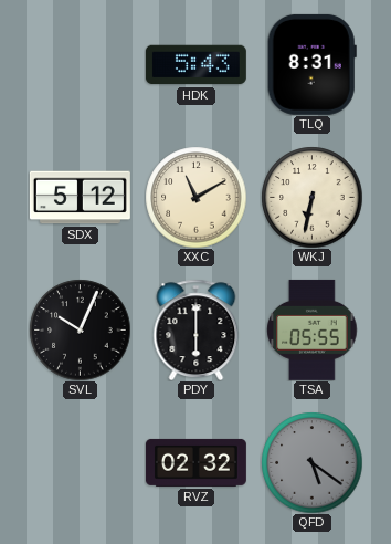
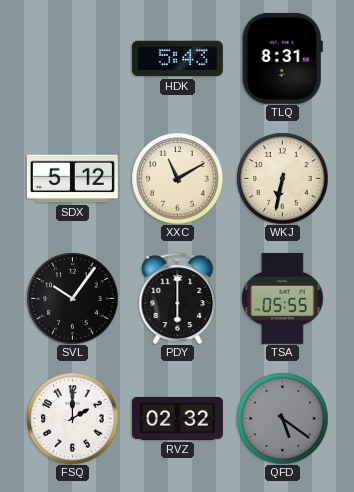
SVL: 10:04 -> 10:06
FSQ: none -> 2:00
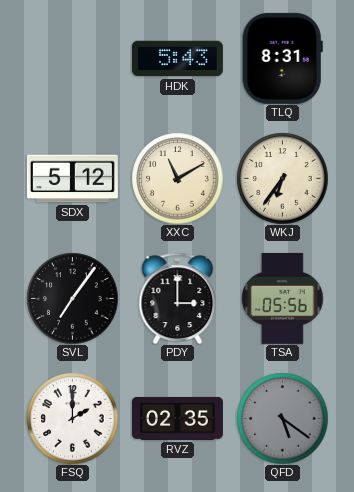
WKJ: 6:32 -> 6:36
SVL: 10:06 -> 7:06
PDY: 6:00 -> 3:00
TSA: 05:55 -> 05:56
RVZ: 02:32 -> 02:35
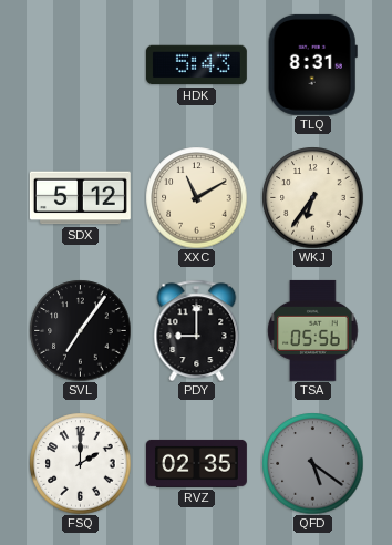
PDY: 3:00 -> 9:00
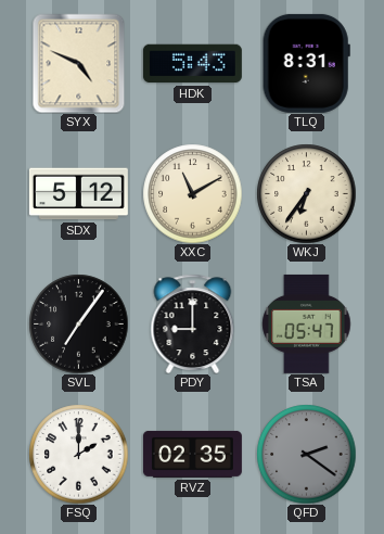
SYX: none -> 4:49
TSA: 05:56 -> 05:47
QFD: 5:21 -> 2:21
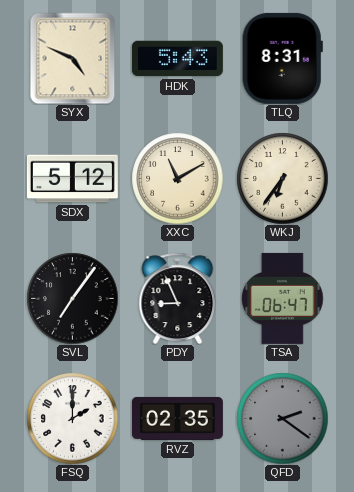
PDY: 9:00 -> 8:56
TSA: 05:47 -> 06:47
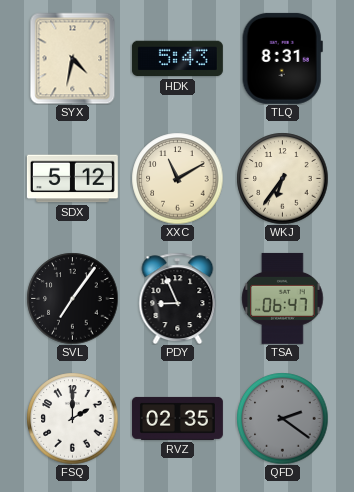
SYX: 4:49 -> 4:32
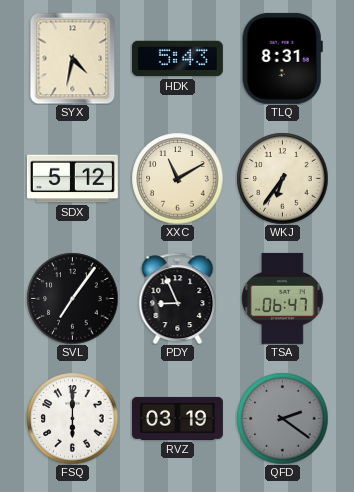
FSQ: 2:00 -> 6:00
RVZ: 02:35 -> 03:19
